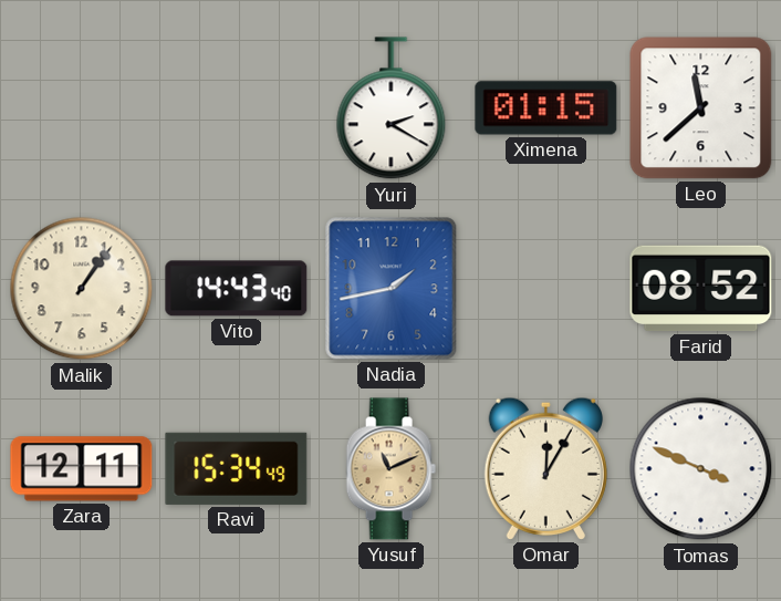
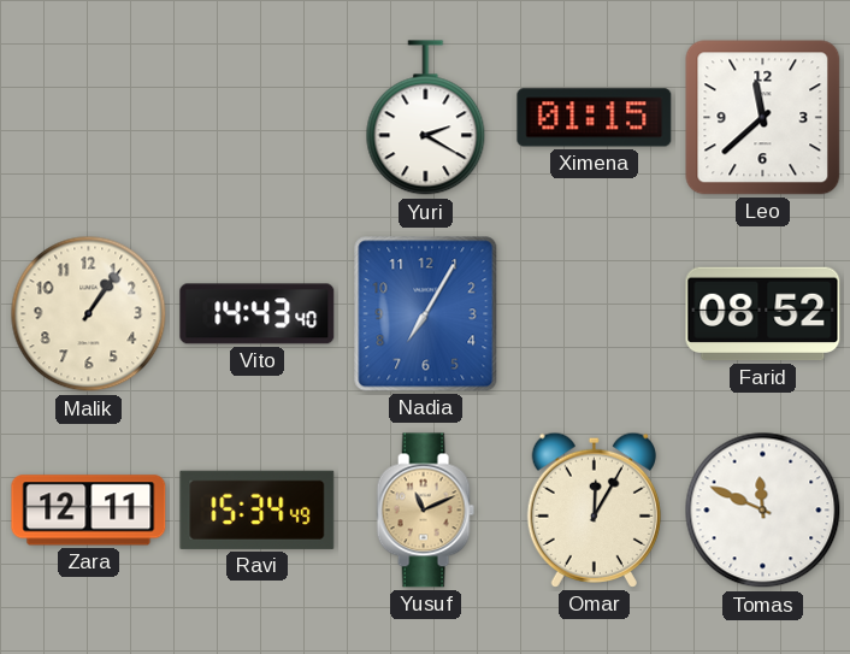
Nadia: 1:43 -> 7:05
Tomas: 3:49 -> 11:49
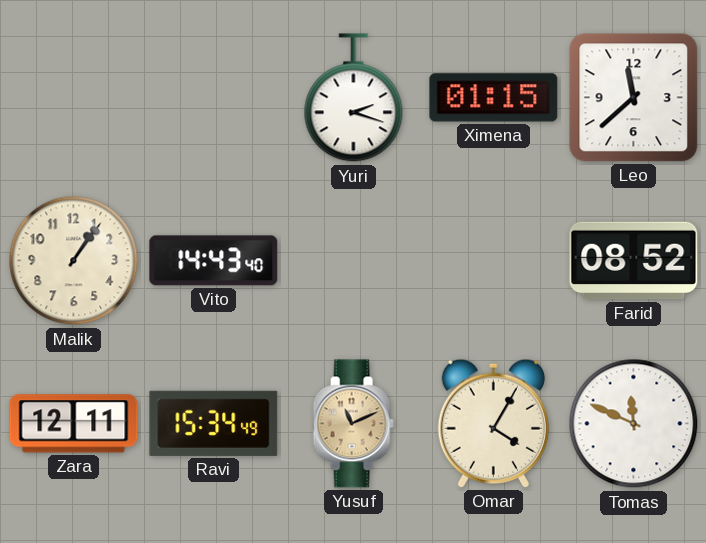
Yuri: 2:20 -> 2:18
Nadia: 7:05 -> none
Omar: 12:05 -> 4:05
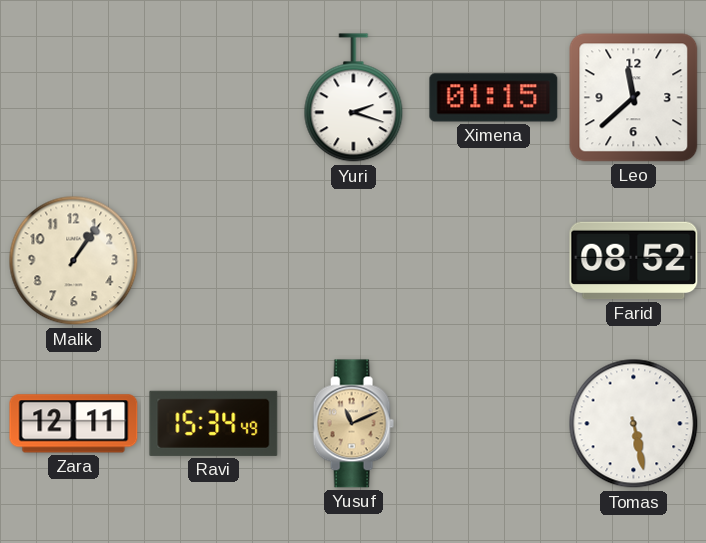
Vito: 14:43 -> none
Omar: 4:05 -> none
Tomas: 11:49 -> 5:28
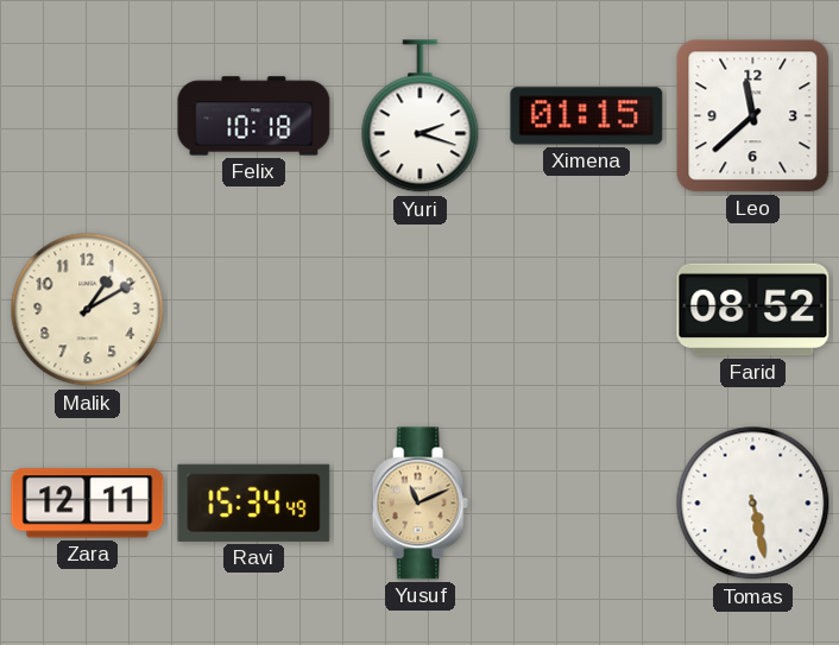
Felix: none -> 10:18
Malik: 1:06 -> 1:10
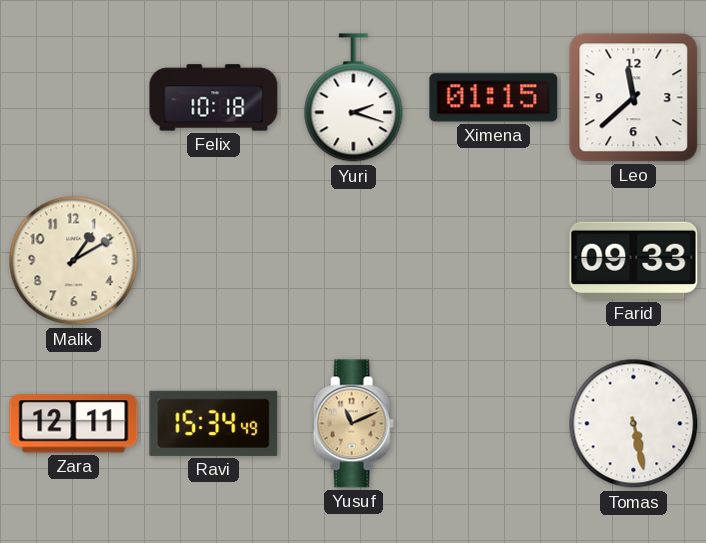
Farid: 08:52 -> 09:33
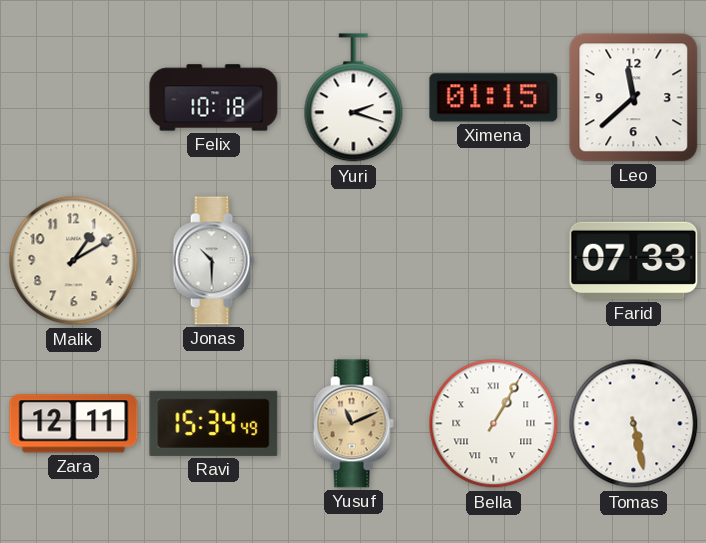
Jonas: none -> 10:30
Farid: 09:33 -> 07:33
Bella: none -> 1:05
